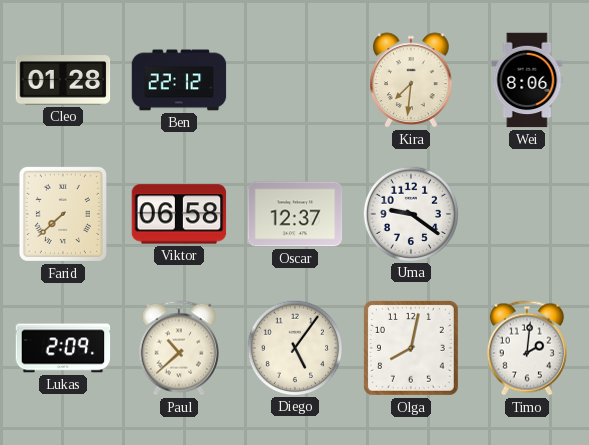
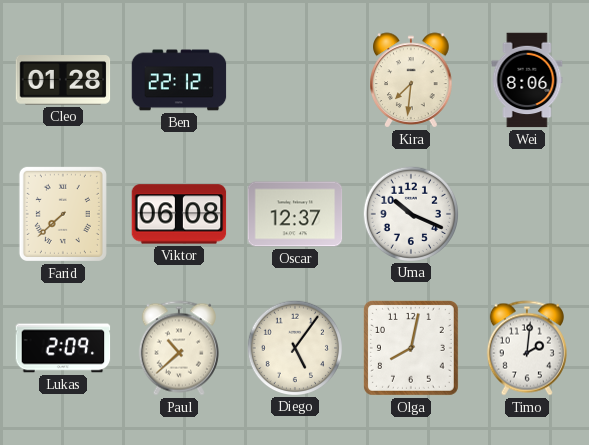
Viktor: 06:58 -> 06:08
Uma: 9:21 -> 10:19
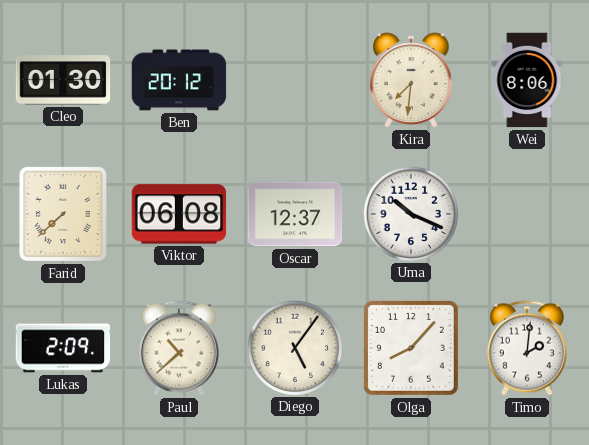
Cleo: 01:28 -> 01:30
Ben: 22:12 -> 20:12
Olga: 8:02 -> 8:07
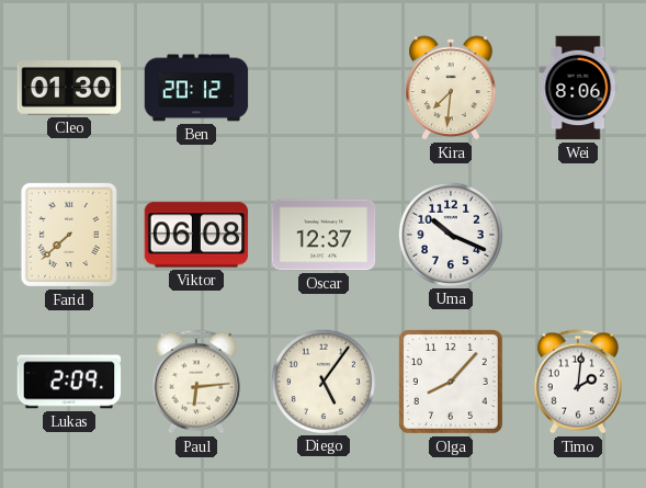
Paul: 10:38 -> 6:14
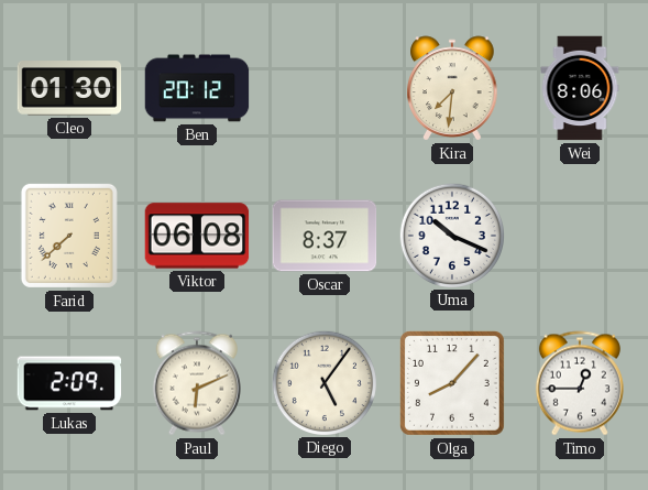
Oscar: 12:37 -> 8:37
Paul: 6:14 -> 6:11
Timo: 2:01 -> 12:45
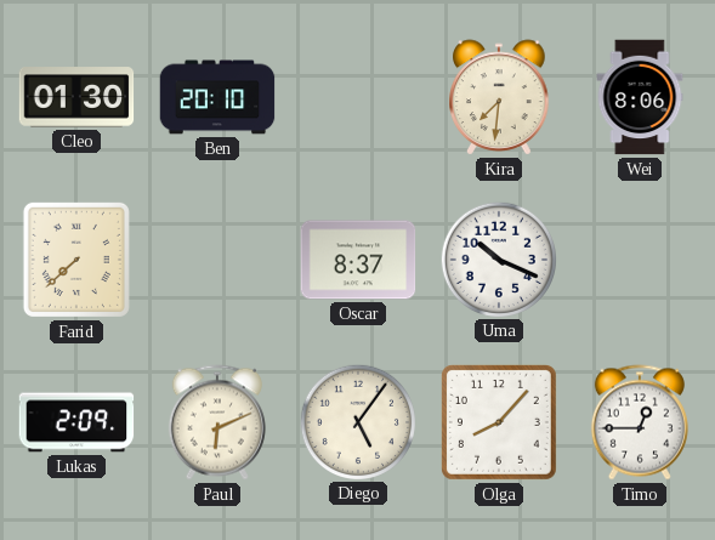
Ben: 20:12 -> 20:10
Viktor: 06:08 -> none
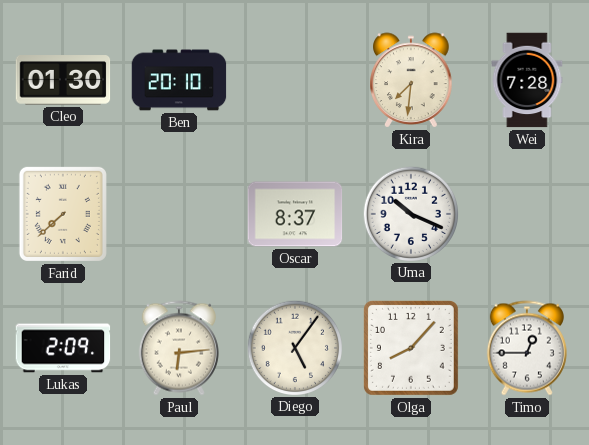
Wei: 8:06 -> 7:28
Paul: 6:11 -> 6:14
